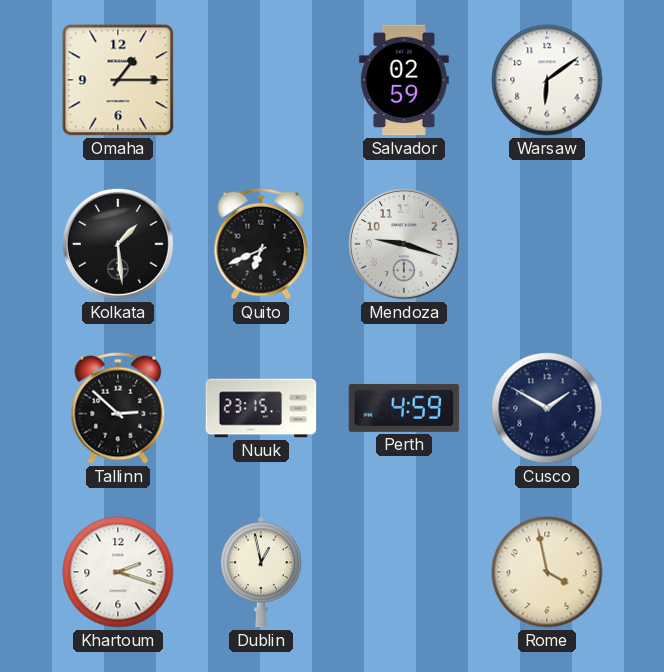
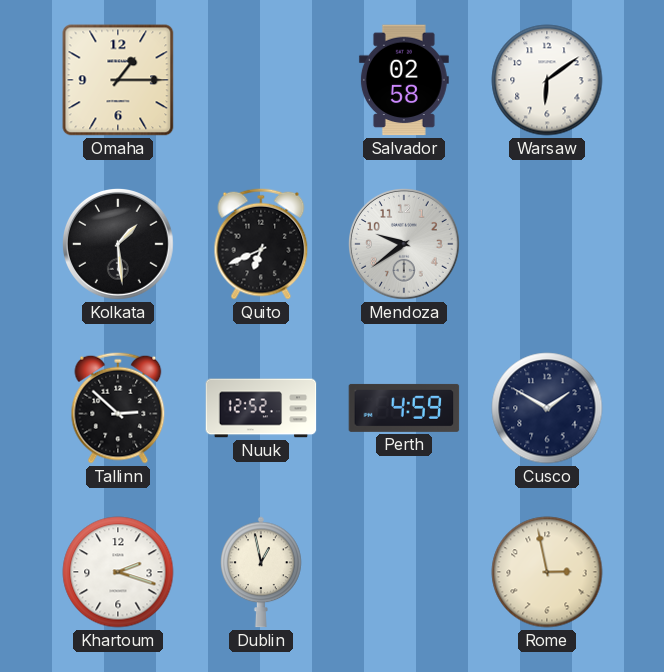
Salvador: 02:59 -> 02:58
Mendoza: 9:18 -> 9:39
Nuuk: 23:15 -> 12:52
Rome: 3:58 -> 2:58
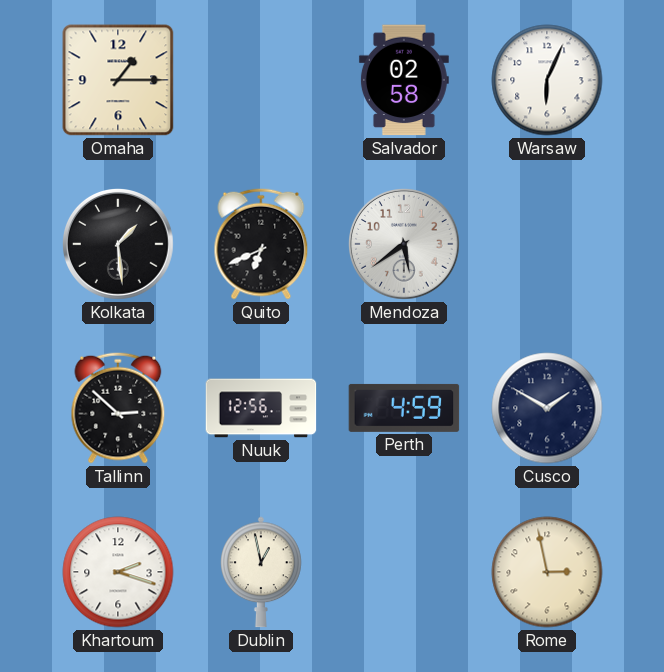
Warsaw: 6:09 -> 6:04
Mendoza: 9:39 -> 5:39
Nuuk: 12:52 -> 12:56
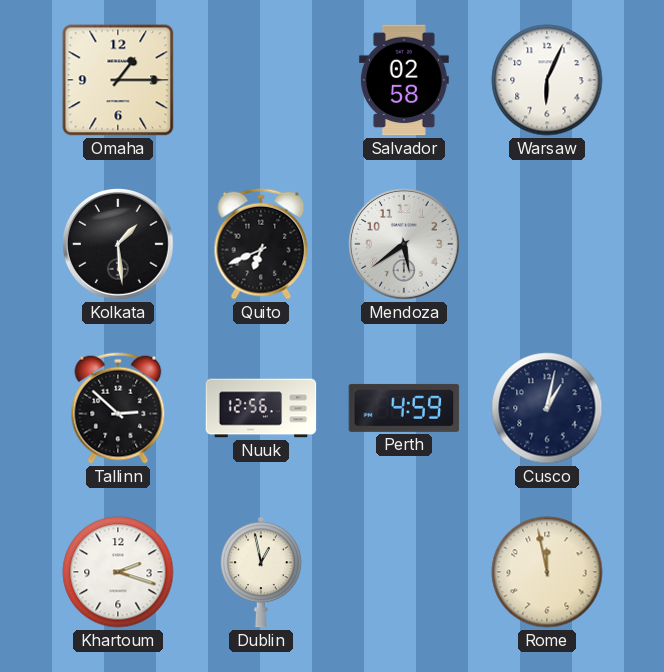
Cusco: 1:50 -> 1:02
Rome: 2:58 -> 11:58
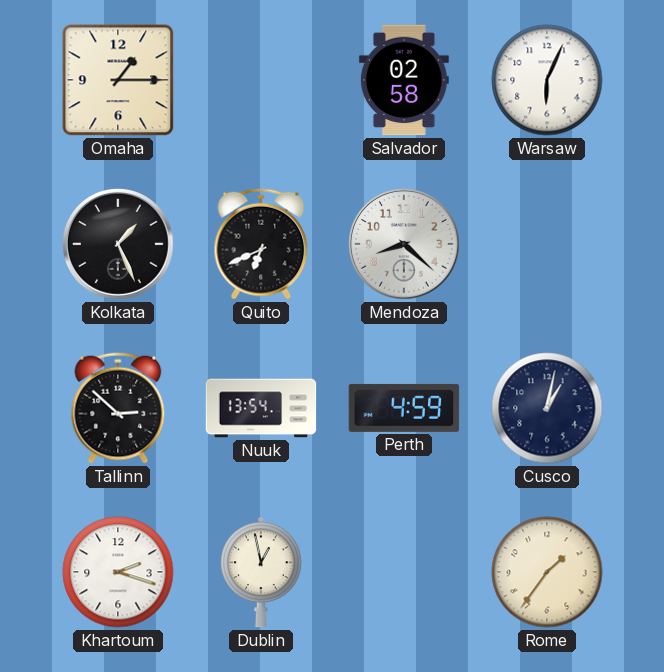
Kolkata: 1:29 -> 1:26
Mendoza: 5:39 -> 8:22
Nuuk: 12:56 -> 13:54
Rome: 11:58 -> 1:36
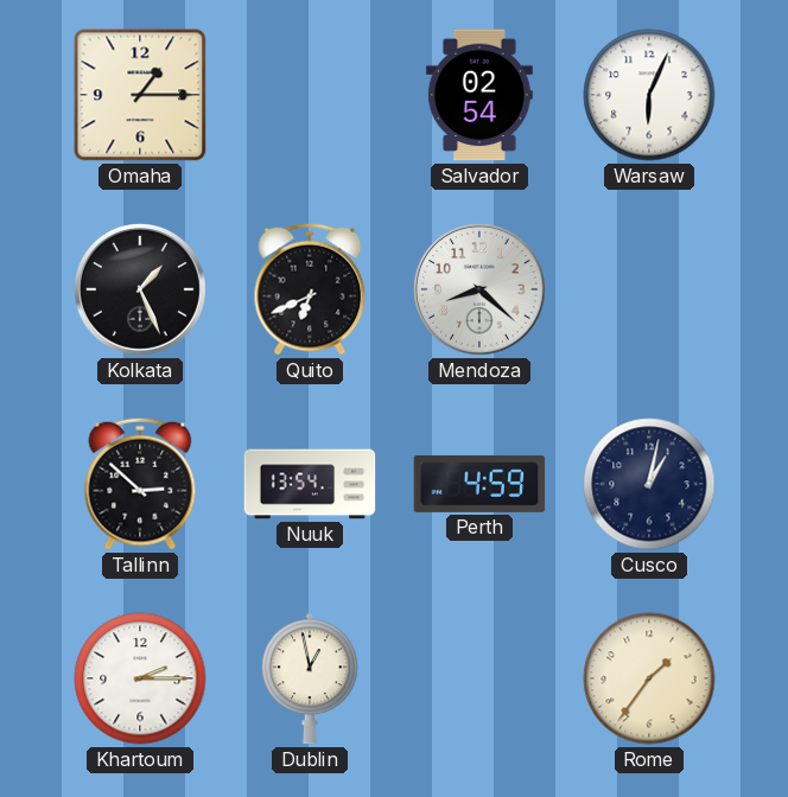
Salvador: 02:58 -> 02:54
Khartoum: 2:18 -> 2:15
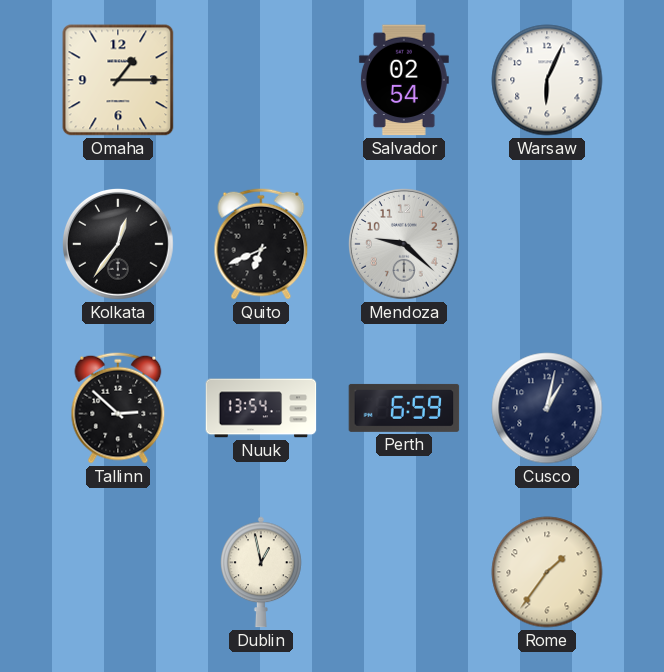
Kolkata: 1:26 -> 12:36
Mendoza: 8:22 -> 9:22
Perth: 4:59 -> 6:59
Khartoum: 2:15 -> none
